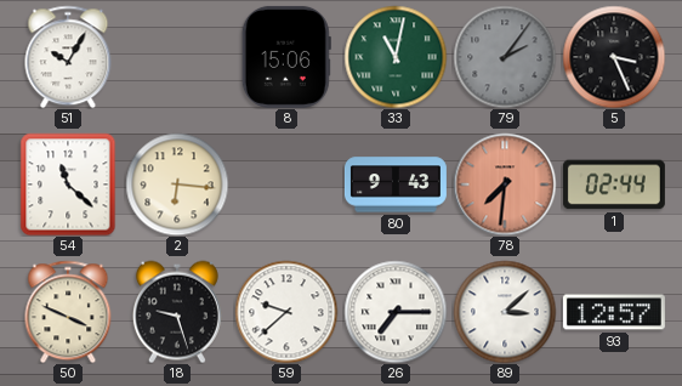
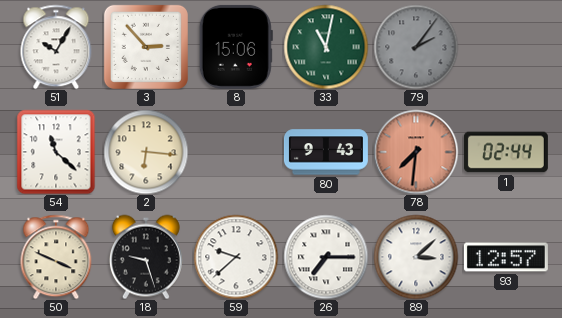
3: none -> 2:53
5: 3:26 -> none
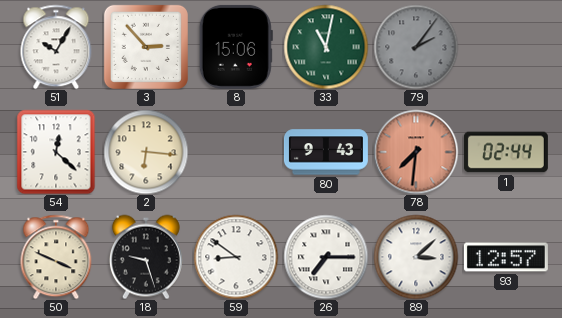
54: 11:22 -> 12:22
59: 9:38 -> 8:51
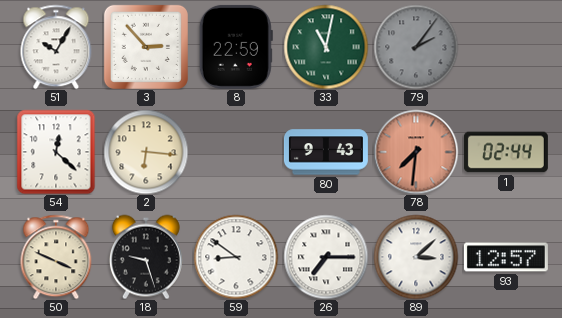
8: 15:06 -> 22:59
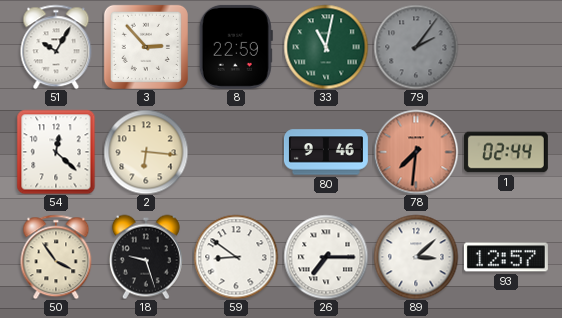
80: 9:43 -> 9:46
50: 3:49 -> 3:54
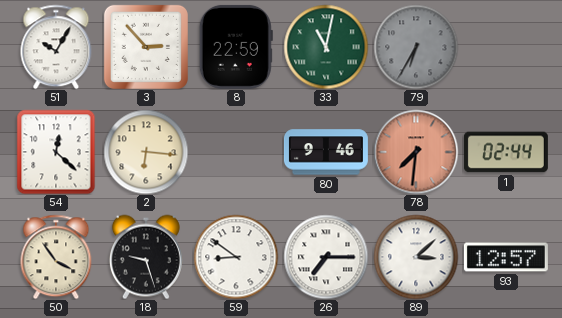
79: 2:06 -> 6:35
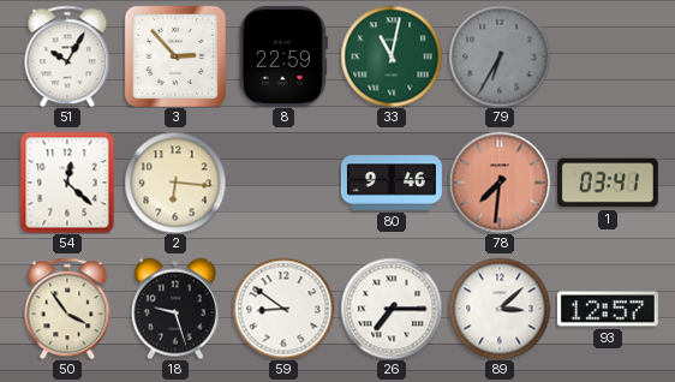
1: 02:44 -> 03:41
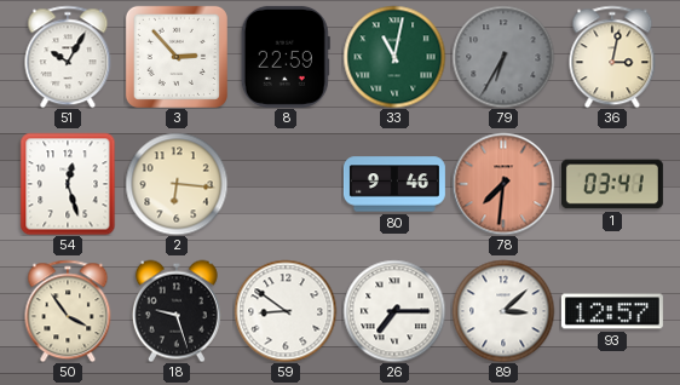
36: none -> 3:02
54: 12:22 -> 12:27
